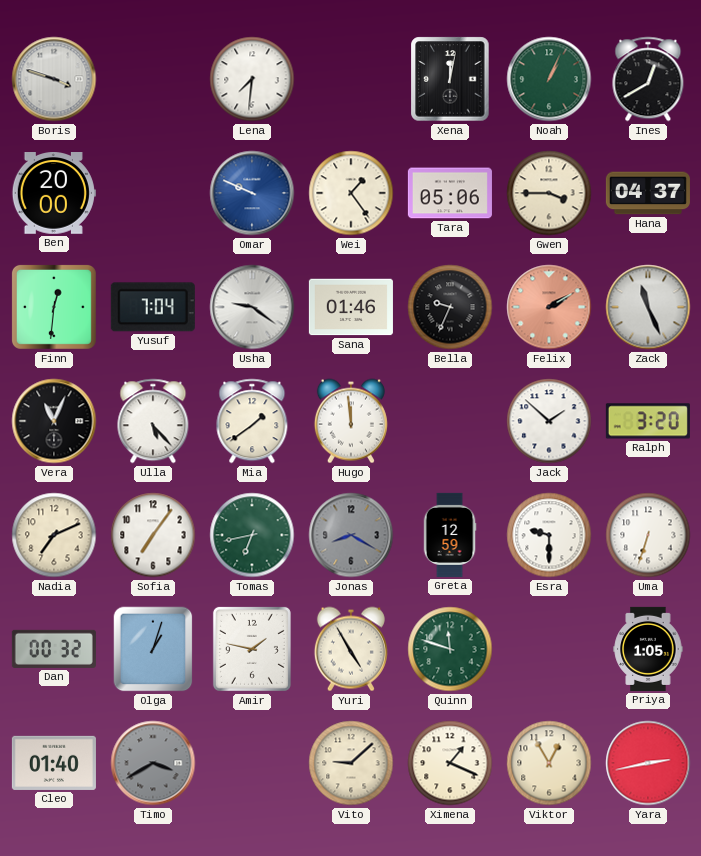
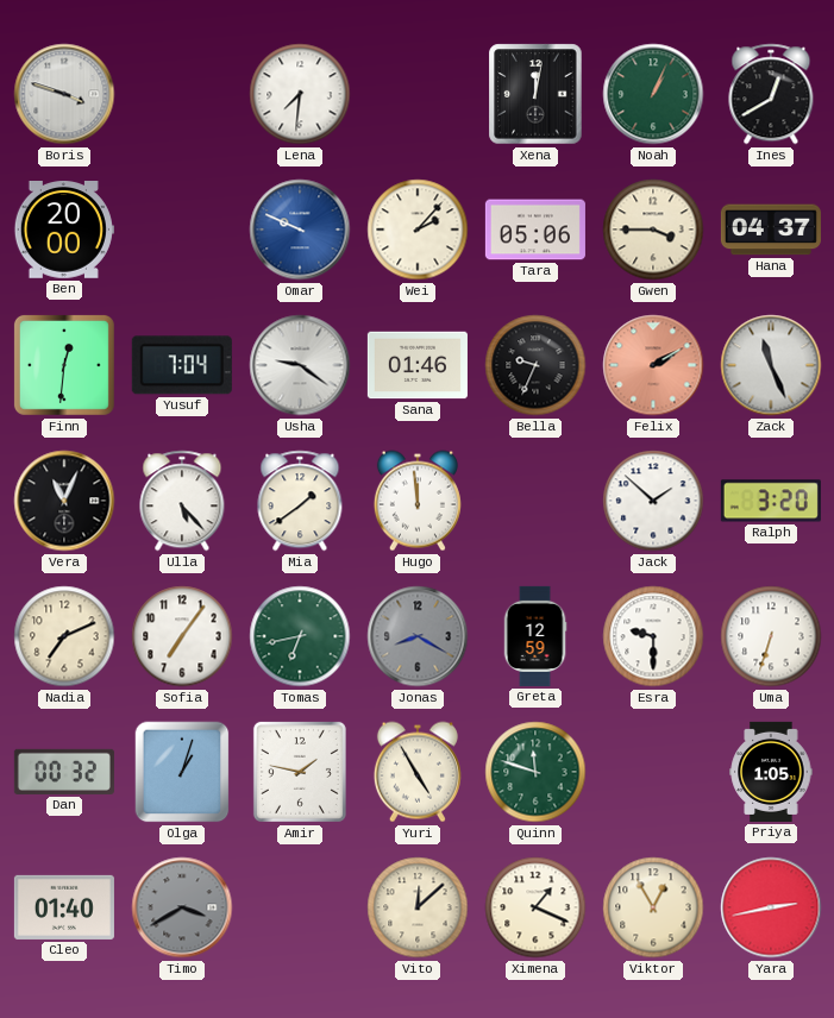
Wei: 1:24 -> 2:07
Vito: 9:08 -> 12:08
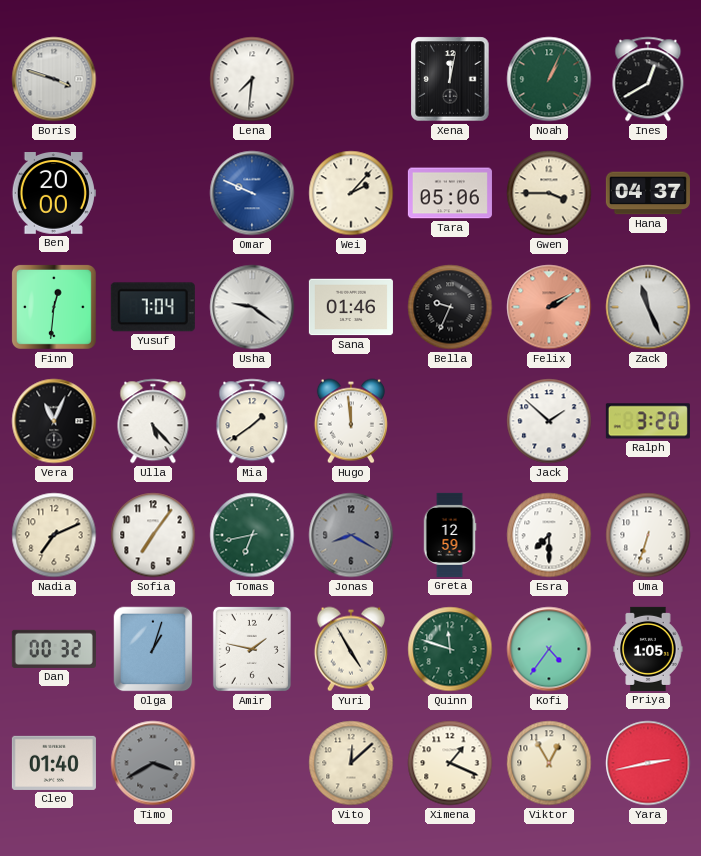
Esra: 9:30 -> 7:30
Kofi: none -> 4:36
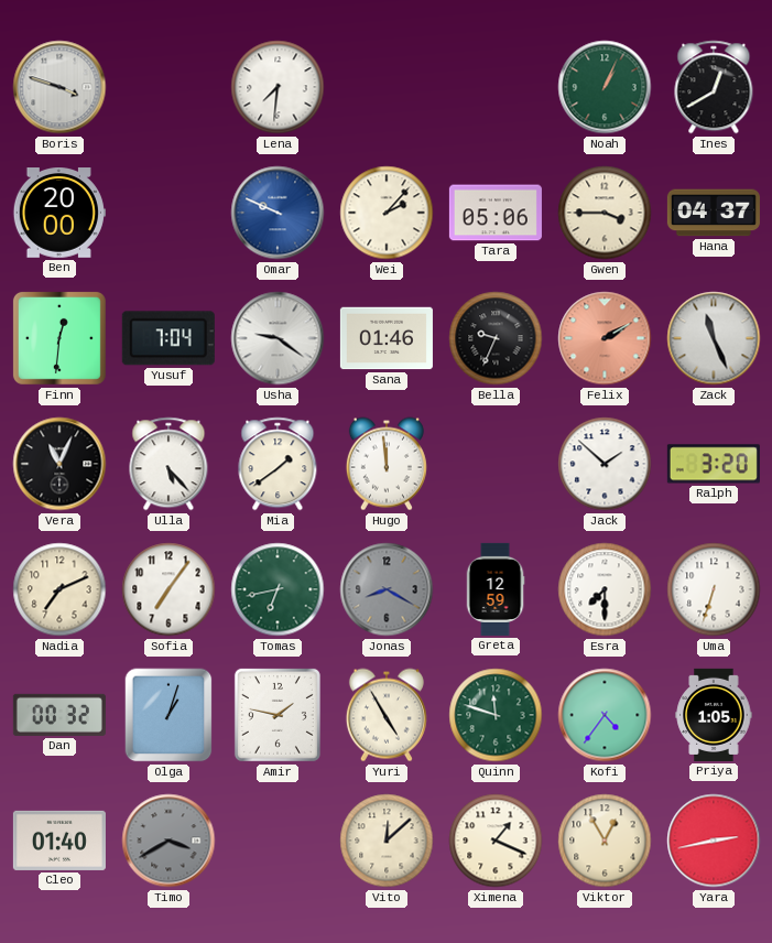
Xena: 12:02 -> none
